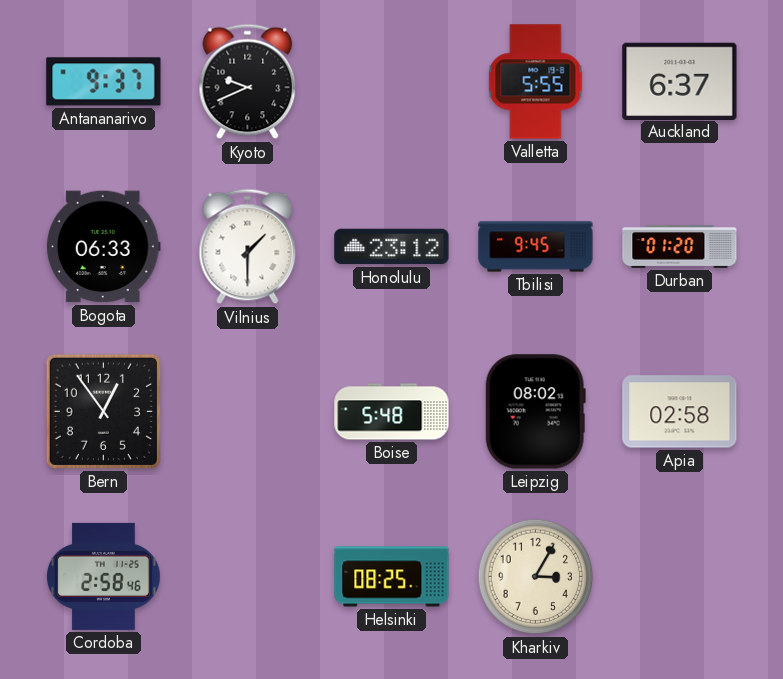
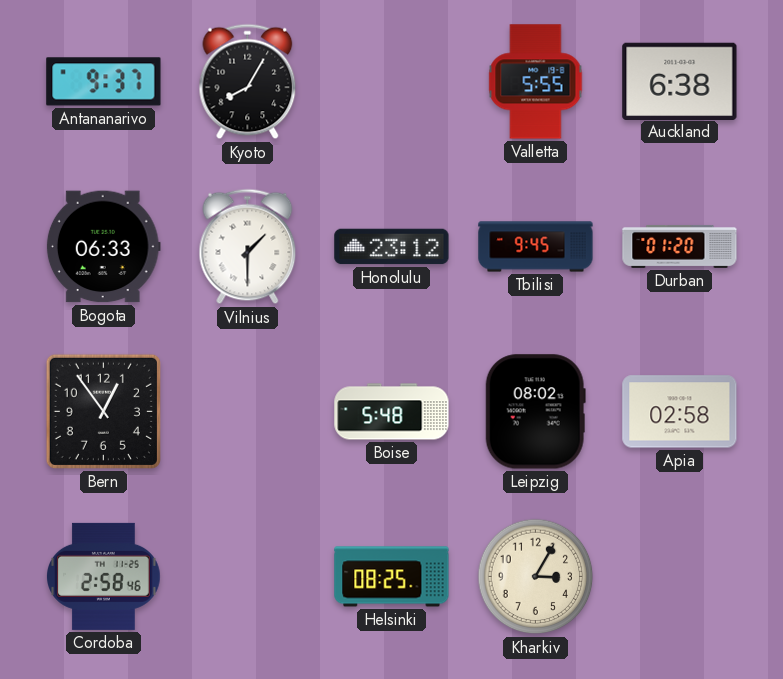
Kyoto: 9:41 -> 8:05
Auckland: 6:37 -> 6:38
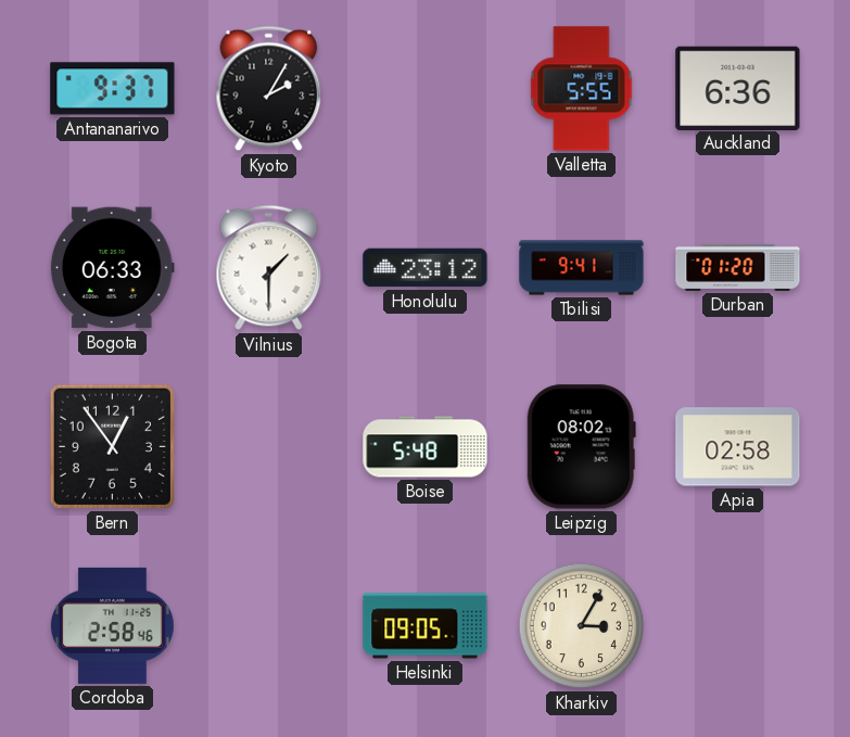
Kyoto: 8:05 -> 2:05
Auckland: 6:38 -> 6:36
Tbilisi: 9:45 -> 9:41
Helsinki: 08:25 -> 09:05
